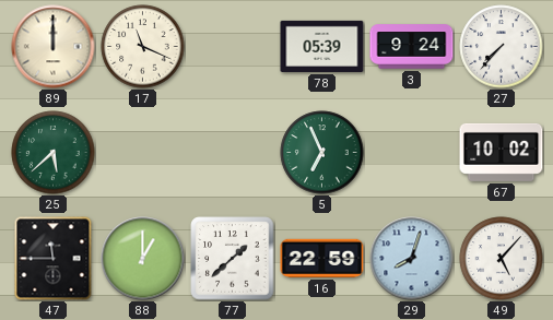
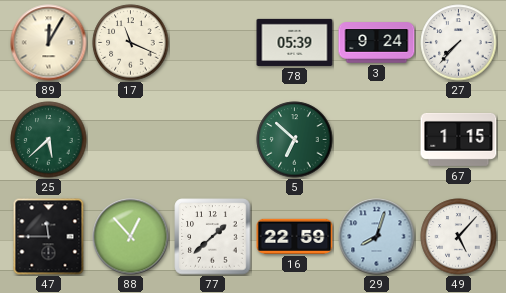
89: 12:00 -> 12:05
5: 6:56 -> 6:52
67: 10:02 -> 1:15
88: 1:00 -> 12:53
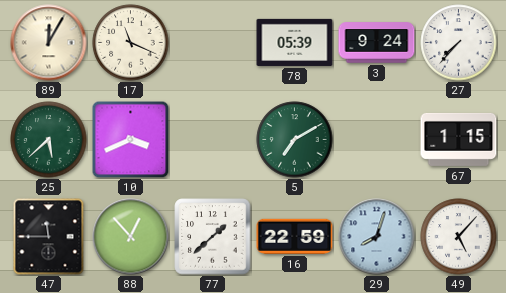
10: none -> 3:41
5: 6:52 -> 7:10
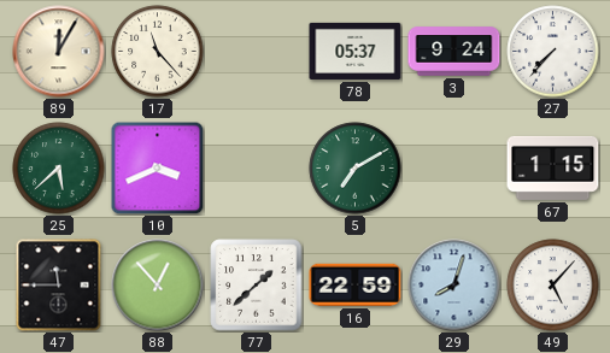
17: 11:19 -> 11:23
78: 05:39 -> 05:37
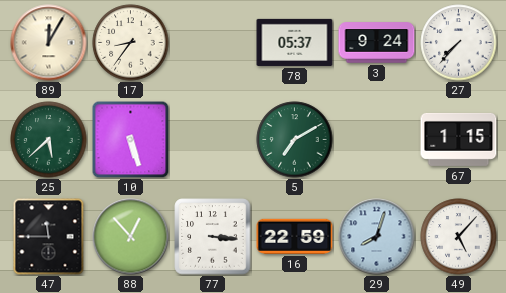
17: 11:23 -> 8:36
10: 3:41 -> 5:27
77: 1:38 -> 3:16
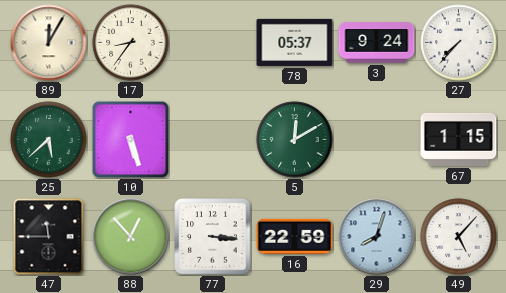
5: 7:10 -> 12:10
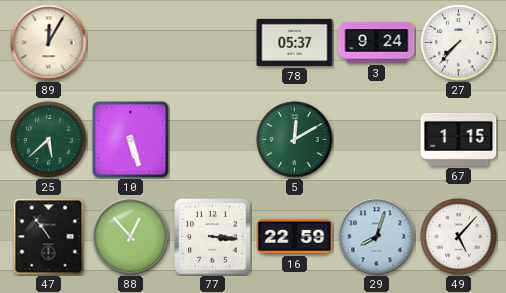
17: 8:36 -> none
47: 11:45 -> 10:54
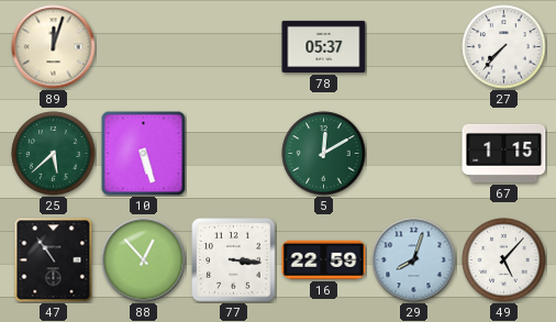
89: 12:05 -> 12:03
3: 9:24 -> none
